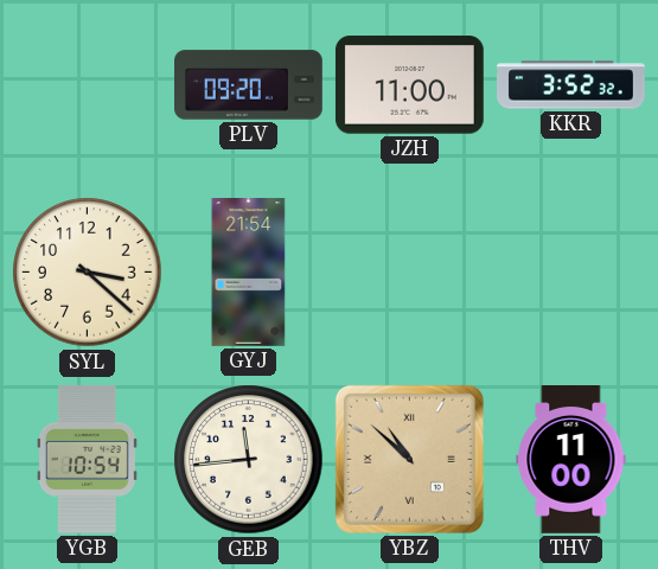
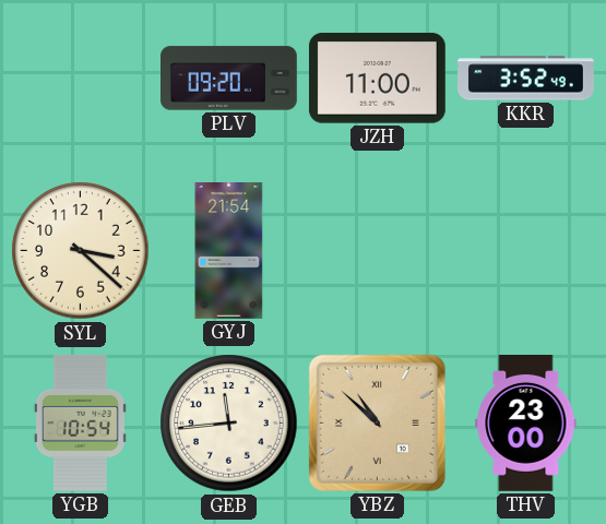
KKR: 3:52:32 -> 3:52:49
THV: 11:00 -> 23:00
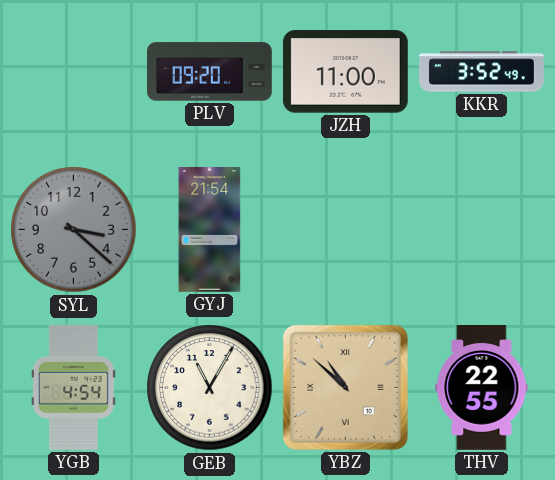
SYL dial: cream -> grey
YGB: 10:54 -> 4:54
GEB: 11:44 -> 11:05
THV: 23:00 -> 22:55
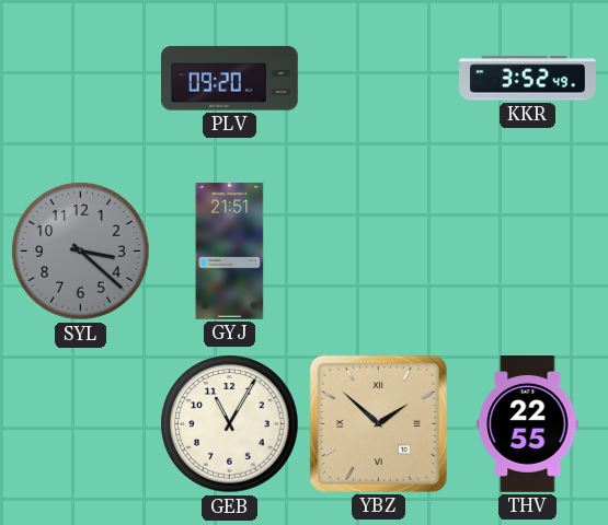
JZH: 11:00 -> none
GYJ: 21:54 -> 21:51
YGB: 4:54 -> none
YBZ: 10:52 -> 1:52
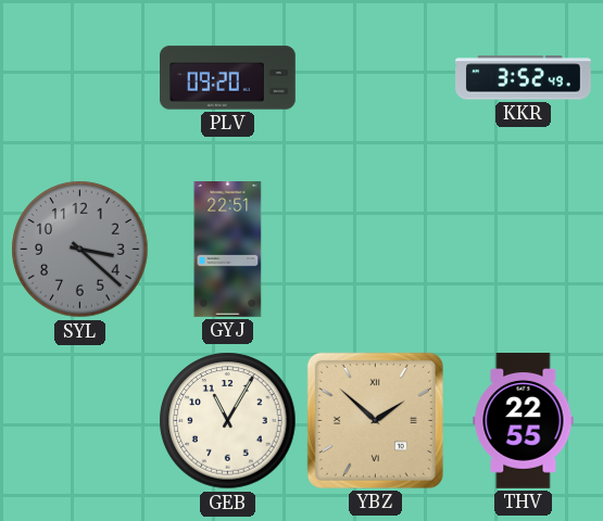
GYJ: 21:51 -> 22:51
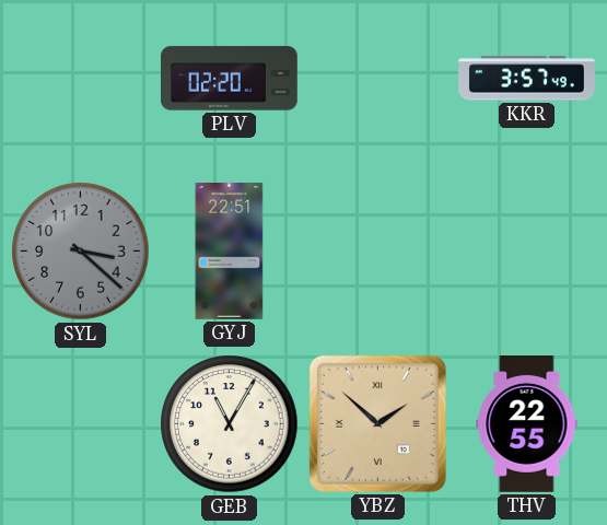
PLV: 09:20 -> 02:20
KKR: 3:52 -> 3:57
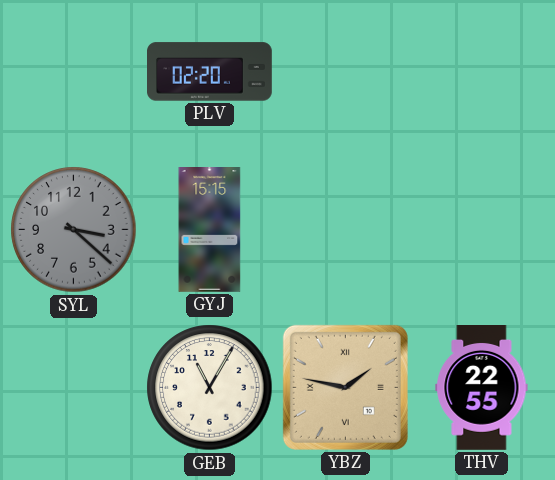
KKR: 3:57 -> none
GYJ: 22:51 -> 15:15
YBZ: 1:52 -> 1:47
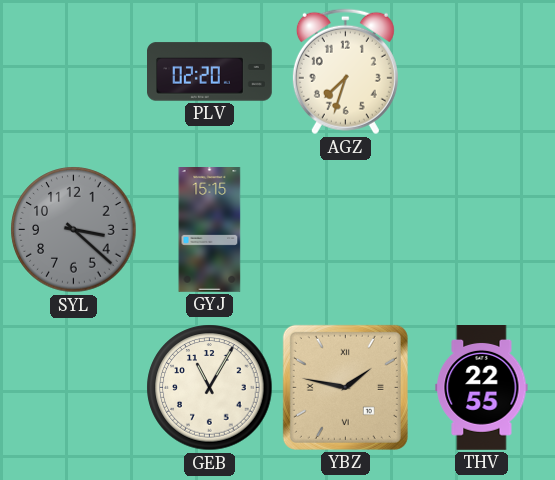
AGZ: none -> 7:33
